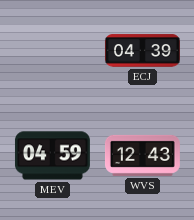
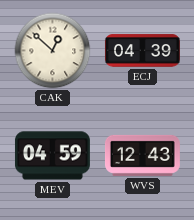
CAK: none -> 12:52
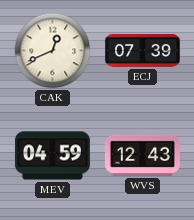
CAK: 12:52 -> 12:41
ECJ: 04:39 -> 07:39
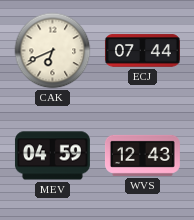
CAK: 12:41 -> 6:41
ECJ: 07:39 -> 07:44
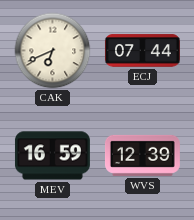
MEV: 04:59 -> 16:59
WVS: 12:43 -> 12:39
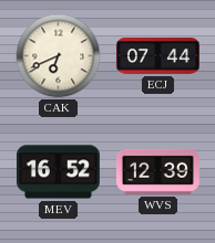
MEV: 16:59 -> 16:52
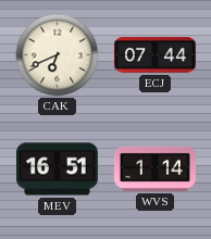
MEV: 16:52 -> 16:51
WVS: 12:39 -> 1:14
